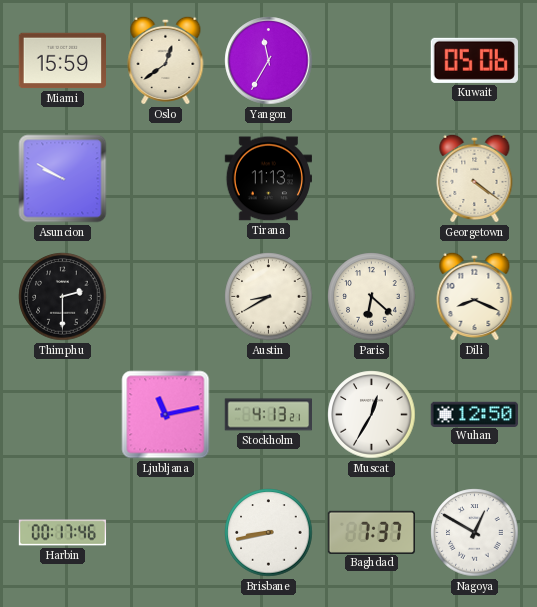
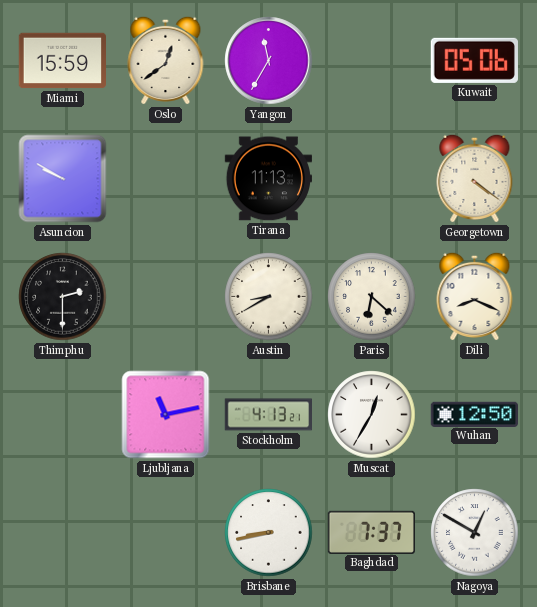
Harbin: 00:17 -> none
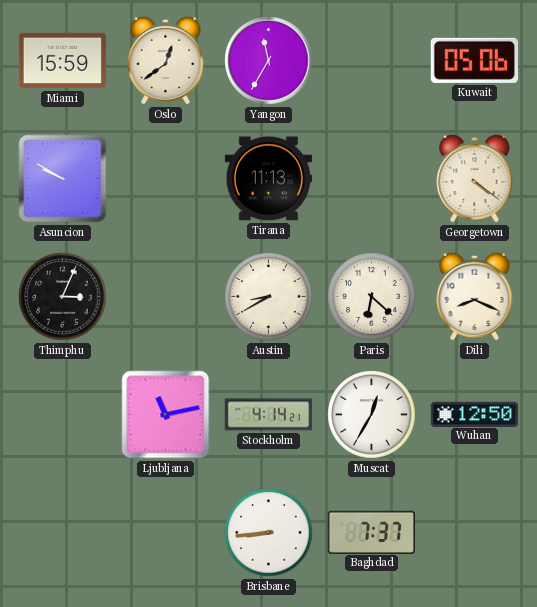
Thimphu: 2:30 -> 3:04
Stockholm: 4:13 -> 4:14
Brisbane: 8:43 -> 8:44
Nagoya: 12:50 -> none
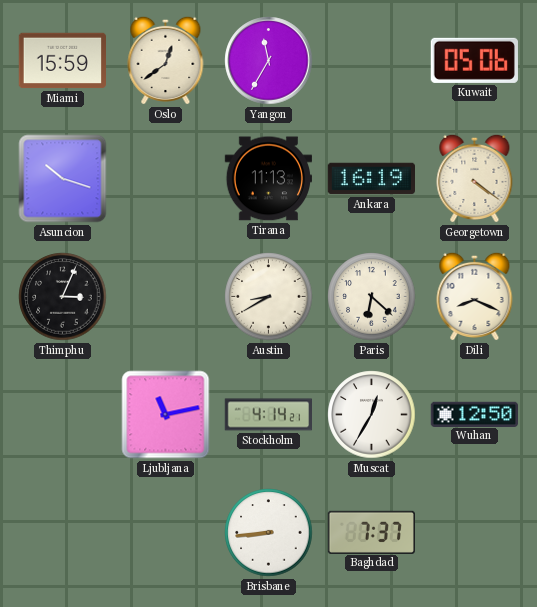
Asuncion: 9:50 -> 10:18
Ankara: none -> 16:19
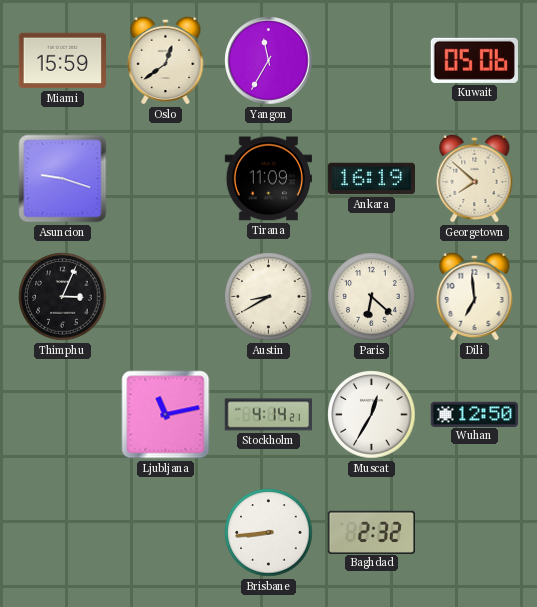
Asuncion: 10:18 -> 9:18
Tirana: 11:13 -> 11:09
Georgetown: 4:21 -> 7:52
Dili: 8:19 -> 6:59
Baghdad: 7:37 -> 2:32
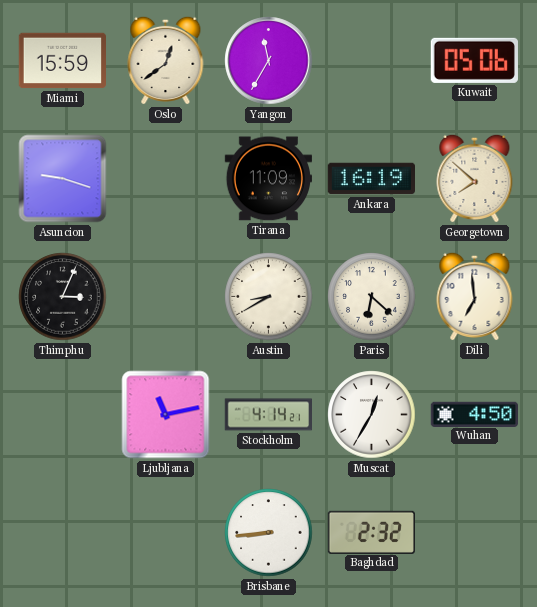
Wuhan: 12:50 -> 4:50
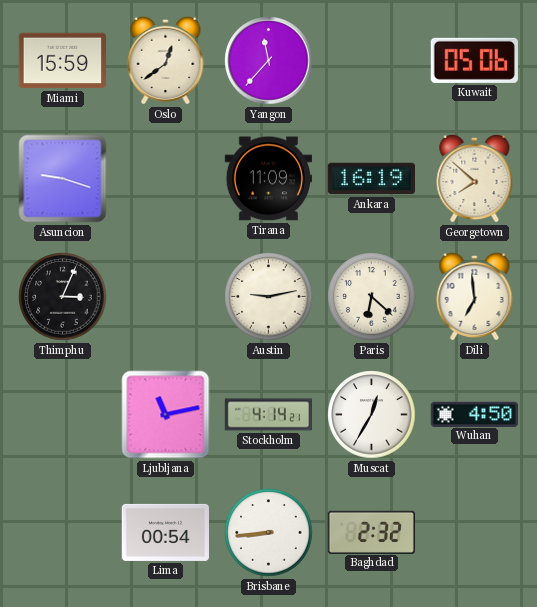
Yangon: 11:35 -> 11:37
Austin: 8:40 -> 9:13
Lima: none -> 00:54
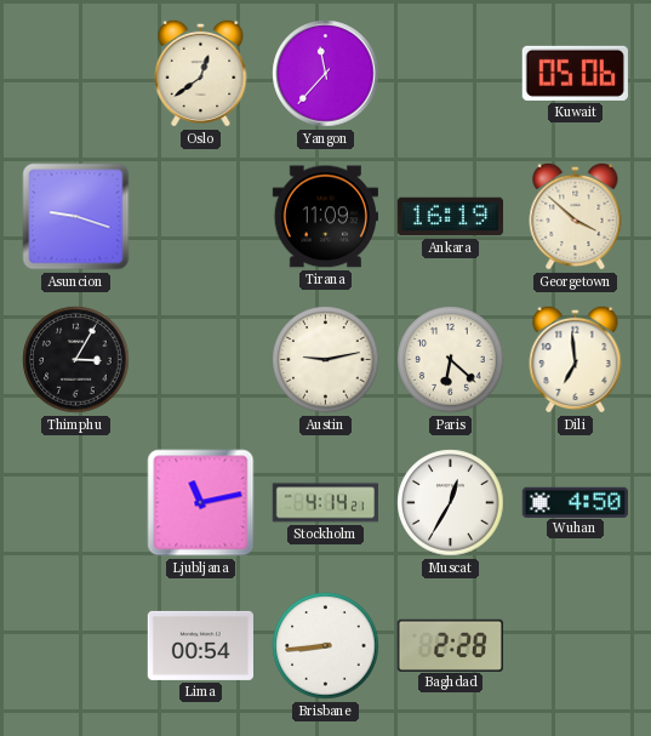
Miami: 15:59 -> none
Georgetown: 7:52 -> 3:52
Thimphu: 3:04 -> 3:05
Baghdad: 2:32 -> 2:28
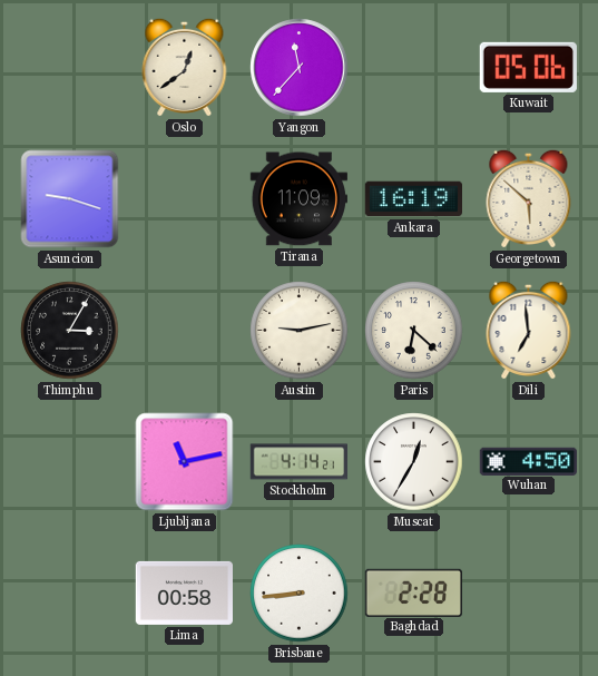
Georgetown: 3:52 -> 5:52
Lima: 00:54 -> 00:58
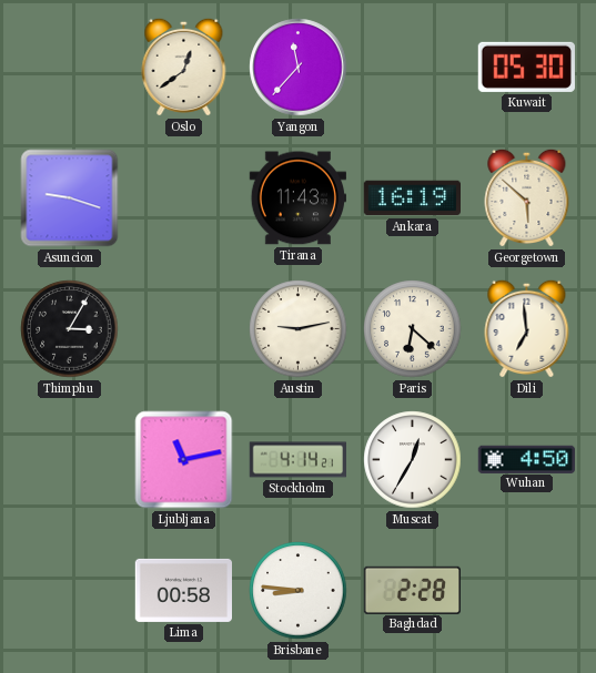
Kuwait: 05:06 -> 05:30
Tirana: 11:09 -> 11:43
Brisbane: 8:44 -> 8:46
